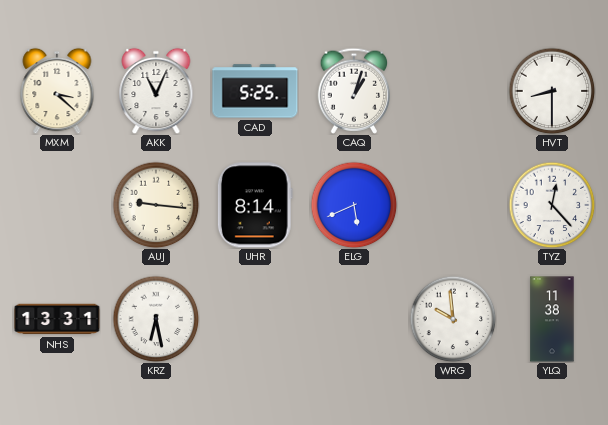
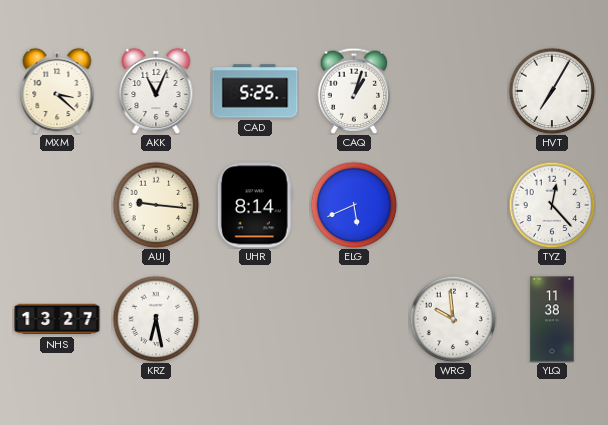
HVT: 8:30 -> 7:05
NHS: 13:31 -> 13:27
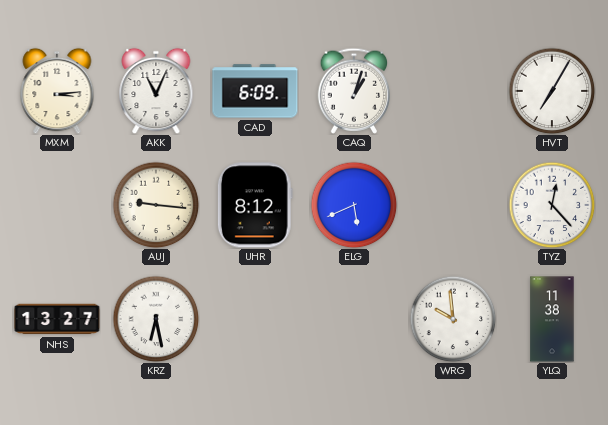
MXM: 3:22 -> 3:14
CAD: 5:25 -> 6:09
UHR: 8:14 -> 8:12
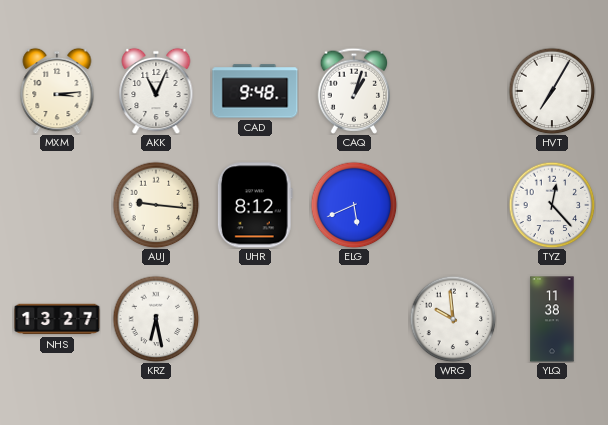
CAD: 6:09 -> 9:48
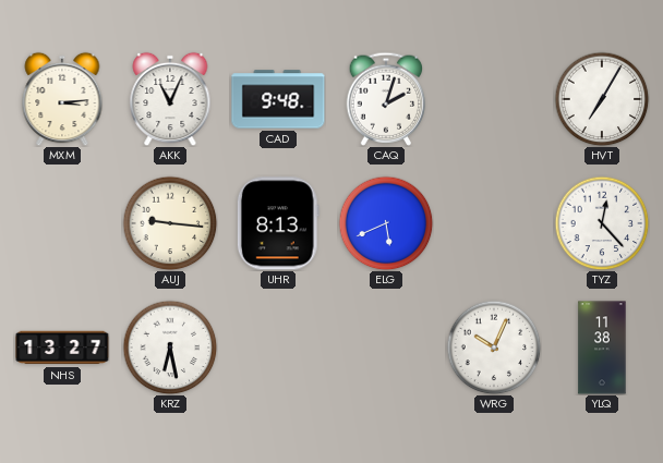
CAQ: 1:03 -> 2:03
UHR: 8:12 -> 8:13
WRG: 9:59 -> 10:04
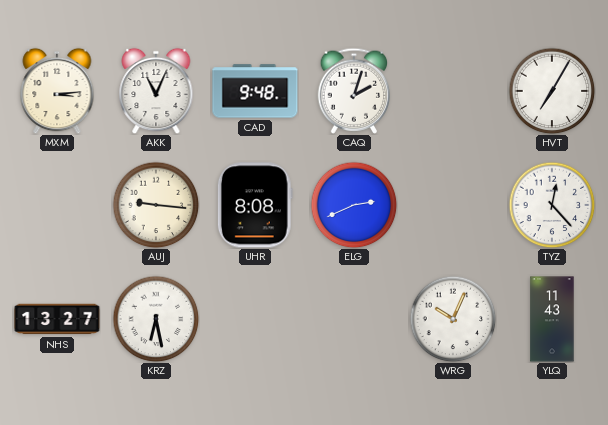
UHR: 8:13 -> 8:08
ELG: 5:41 -> 2:41
YLQ: 11:38 -> 11:43
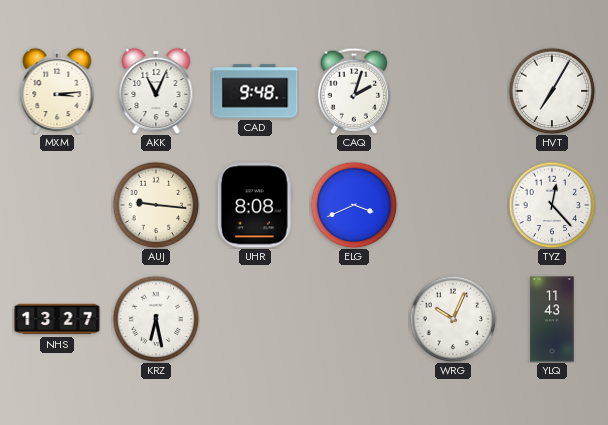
ELG: 2:41 -> 3:41
